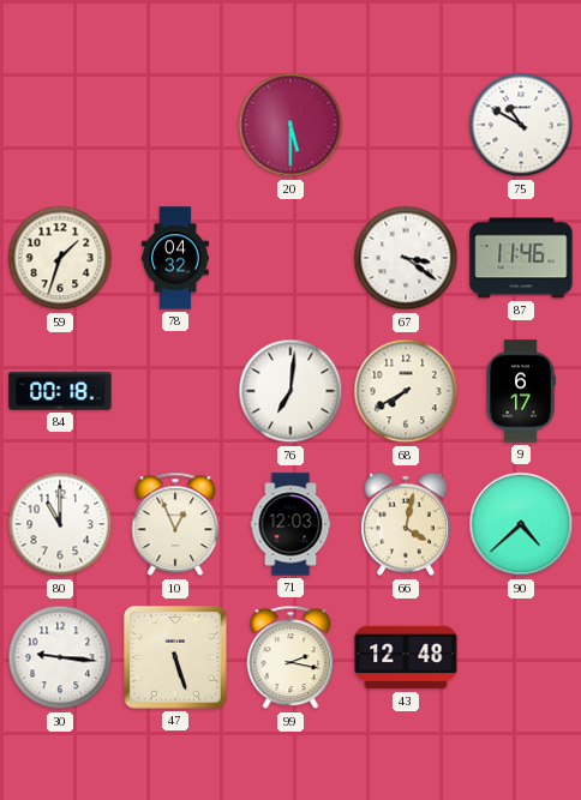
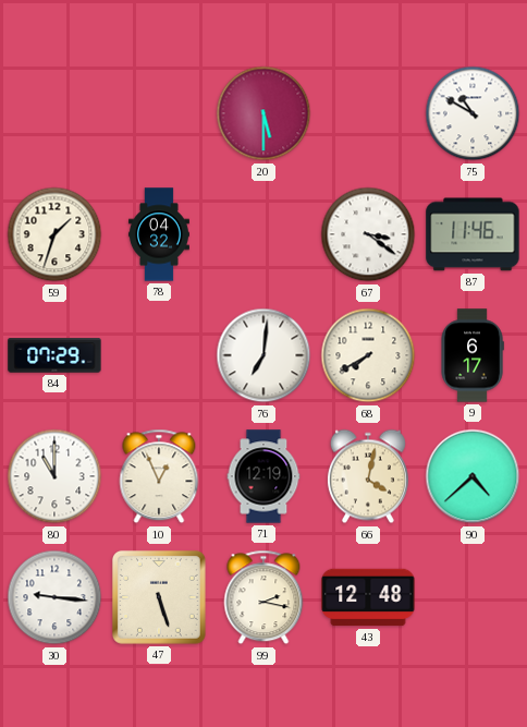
84: 00:18 -> 07:29
71: 12:03 -> 12:19
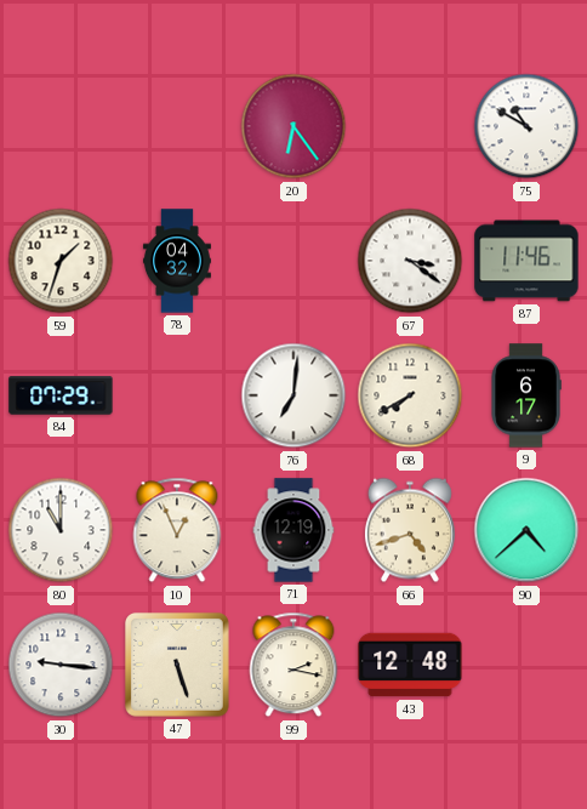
20: 5:30 -> 6:24
66: 4:02 -> 4:42
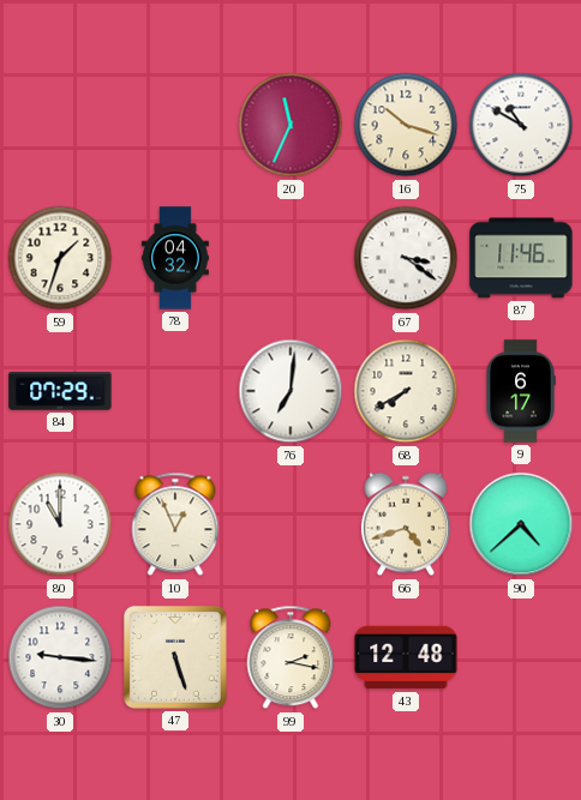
20: 6:24 -> 11:34
16: none -> 10:18
71: 12:19 -> none
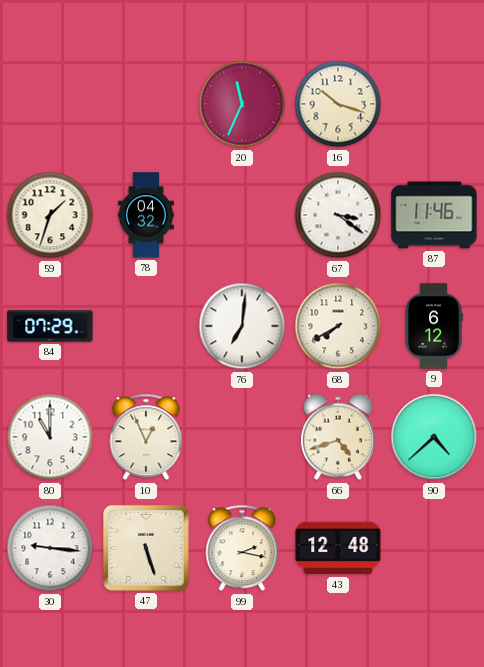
75: 10:50 -> none
9: 6:17 -> 6:12
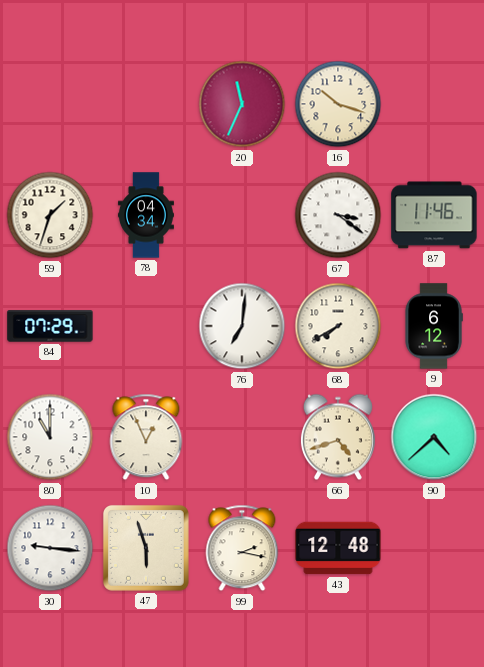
78: 04:32 -> 04:34
47: 5:27 -> 5:57
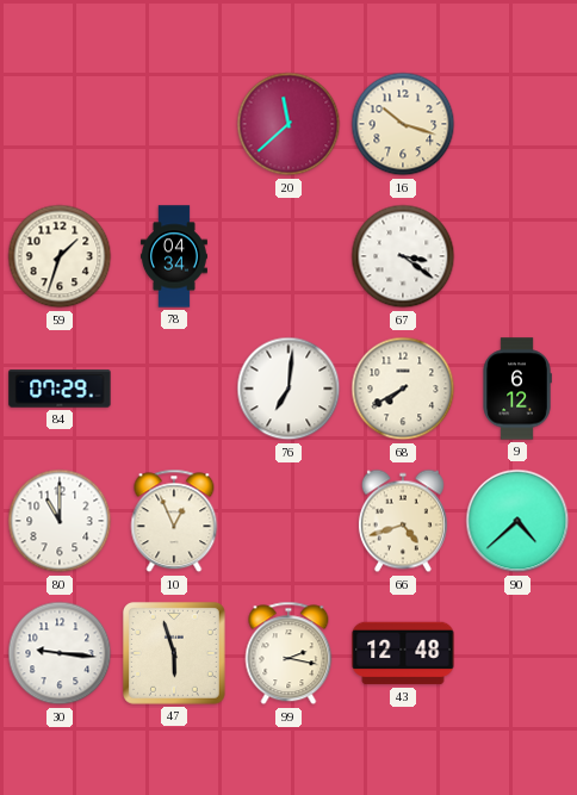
20: 11:34 -> 11:38
87: 11:46 -> none
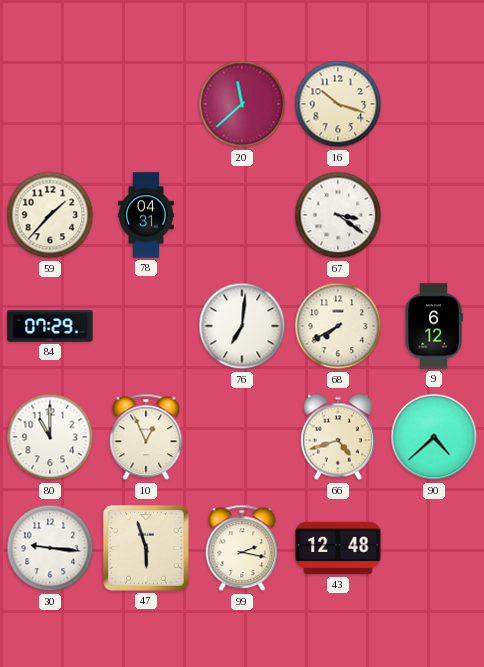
59: 1:33 -> 1:37
78: 04:34 -> 04:31
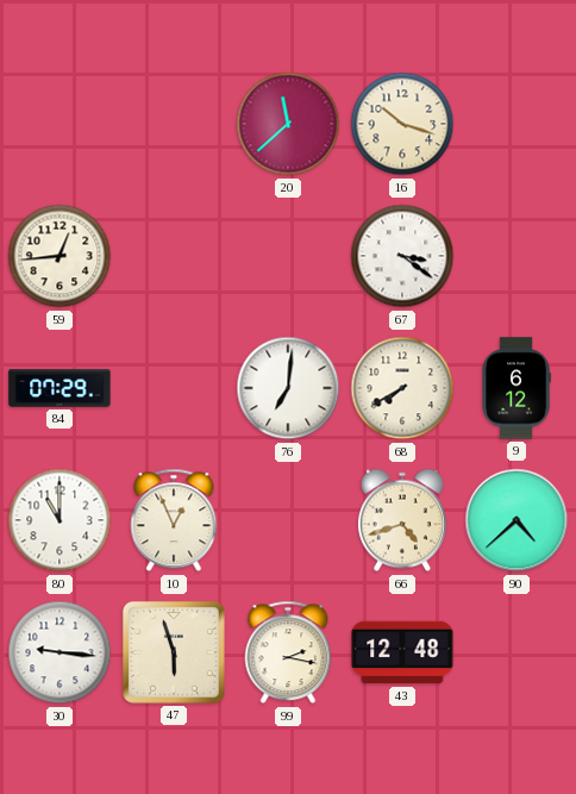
59: 1:37 -> 12:44
78: 04:31 -> none
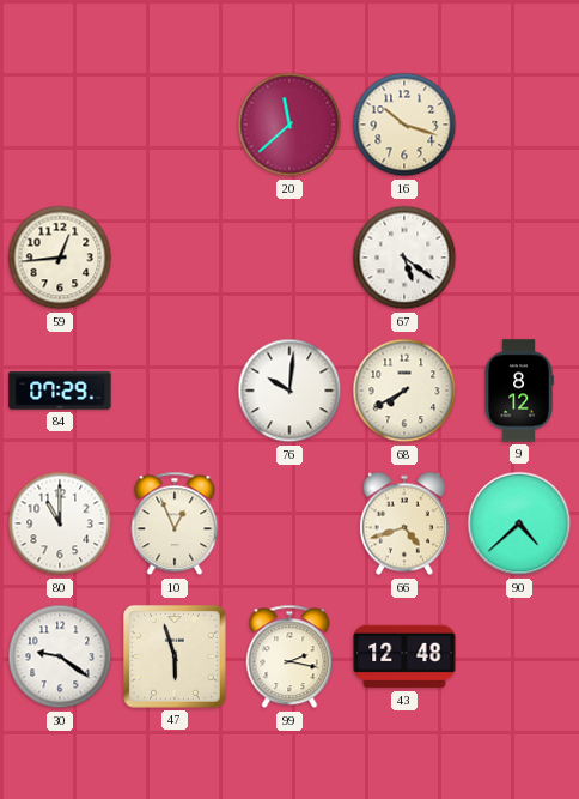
67: 3:21 -> 5:21
76: 7:01 -> 10:01
9: 6:12 -> 8:12
30: 9:16 -> 9:21
